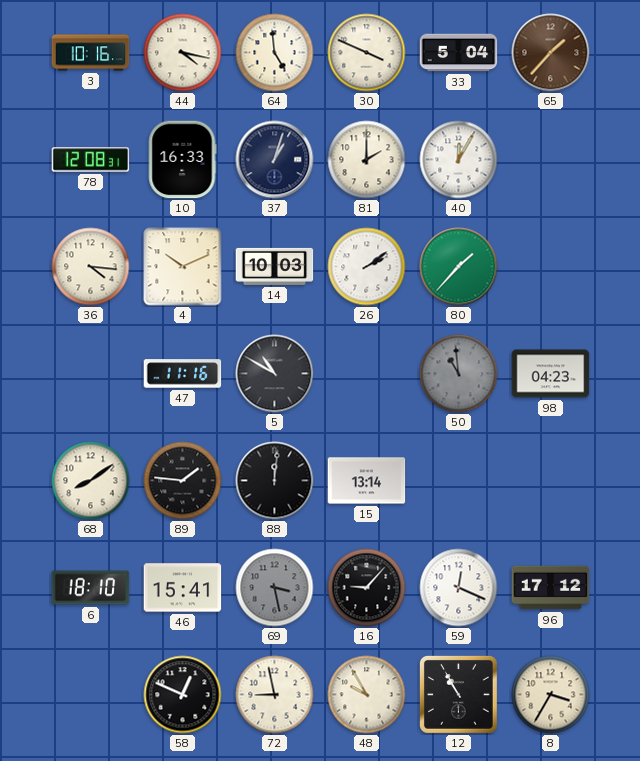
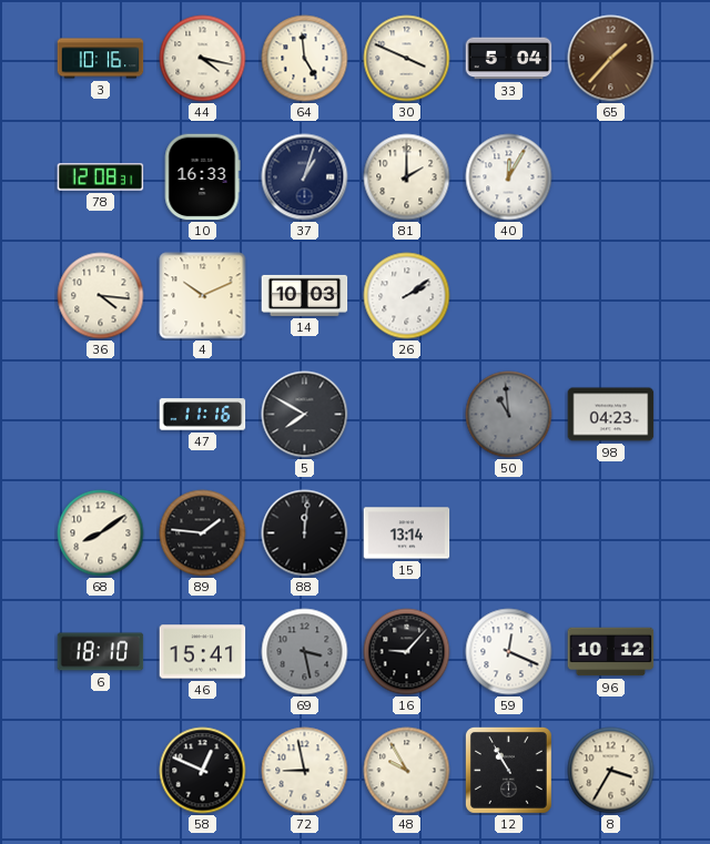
80: 1:37 -> none
5: 10:50 -> 7:50
96: 17:12 -> 10:12
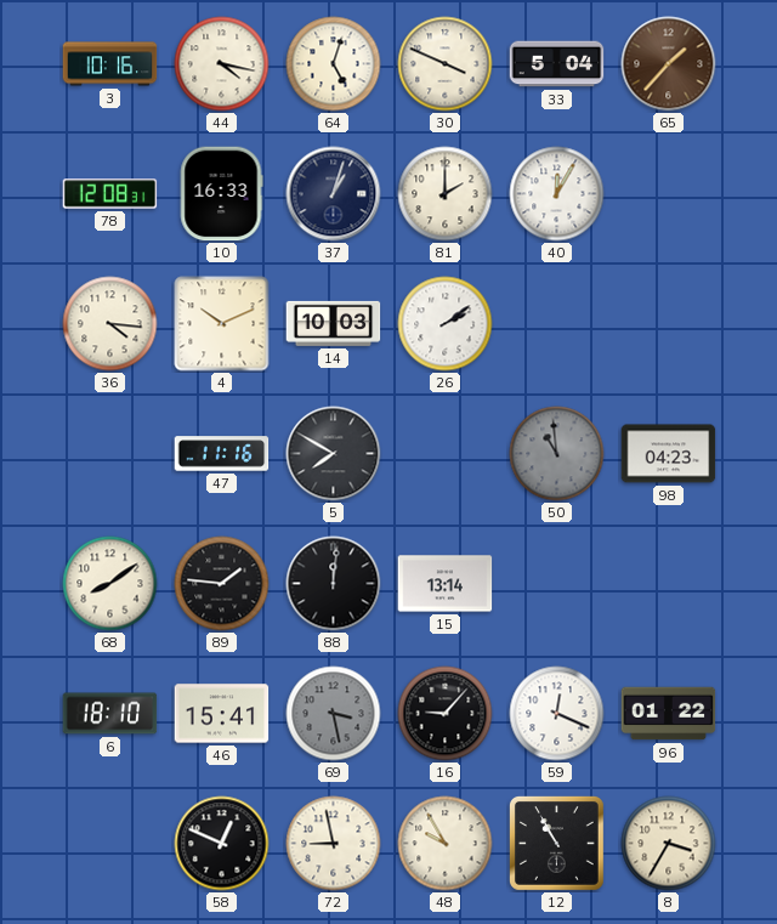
64: 4:59 -> 5:03
96: 10:12 -> 01:22
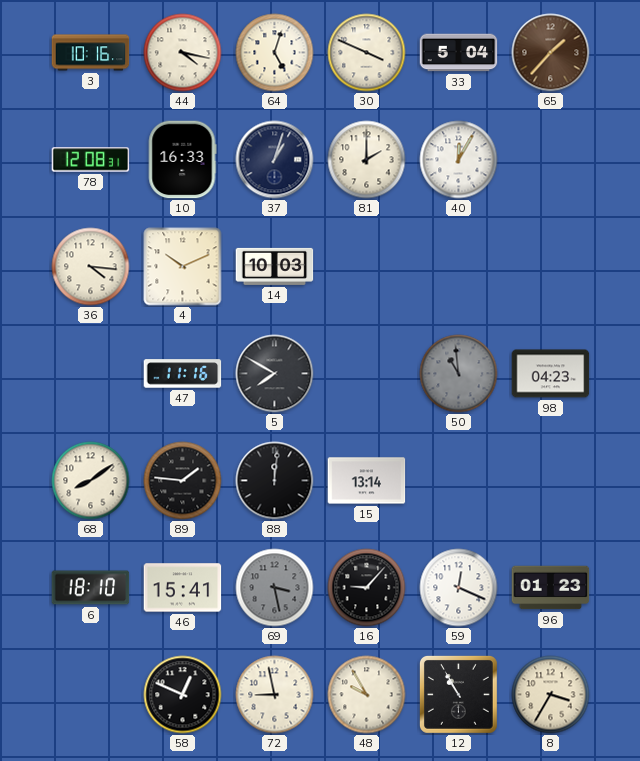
26: 2:09 -> none
96: 01:22 -> 01:23
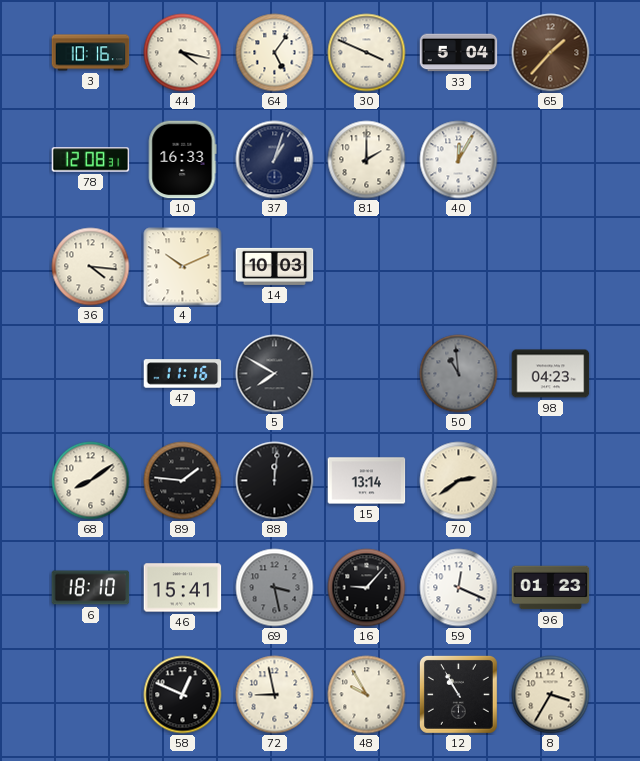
64: 5:03 -> 5:06
70: none -> 2:39
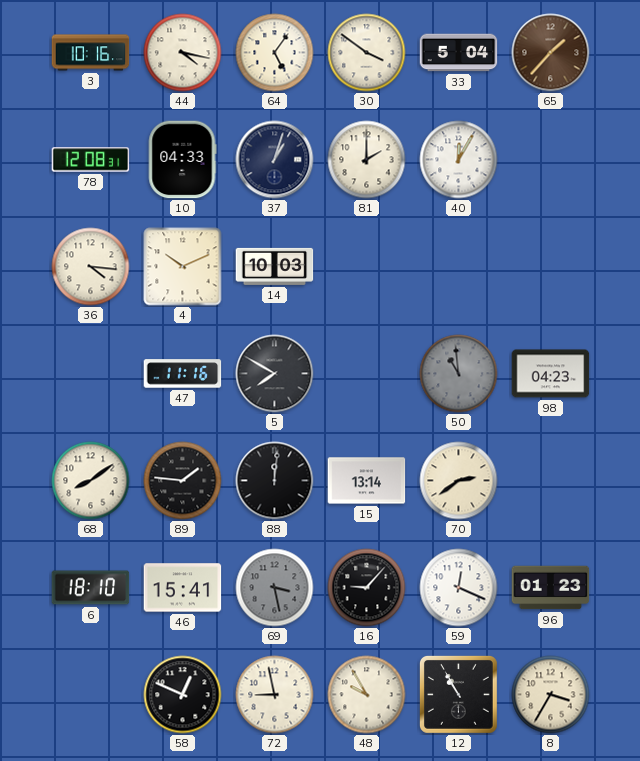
30: 3:49 -> 3:51
10: 16:33 -> 04:33
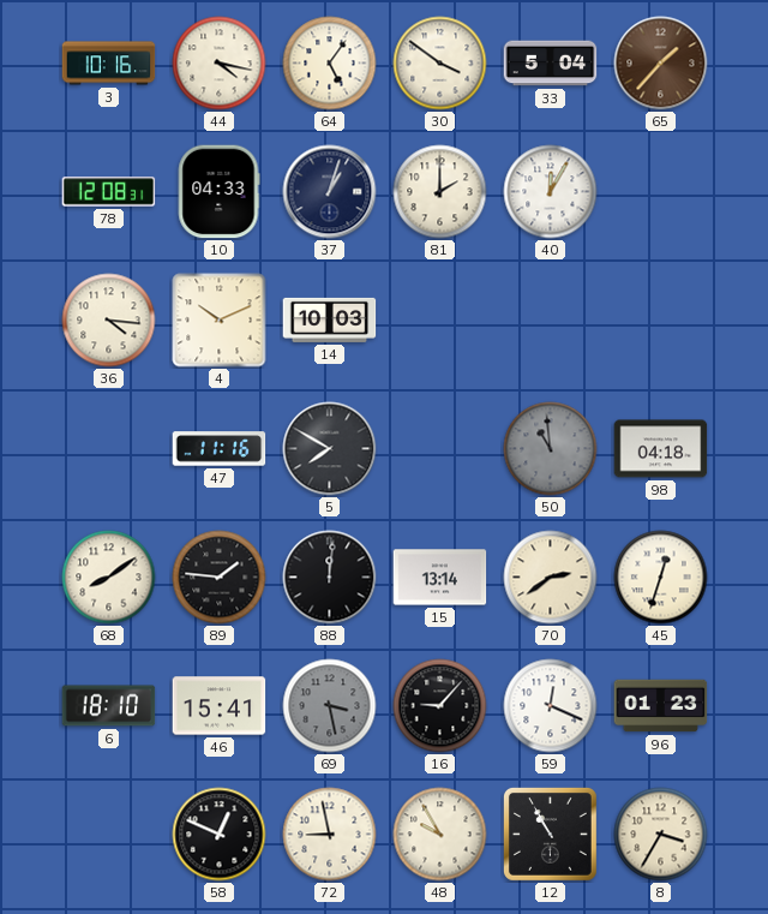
98: 04:23 -> 04:18
45: none -> 12:33
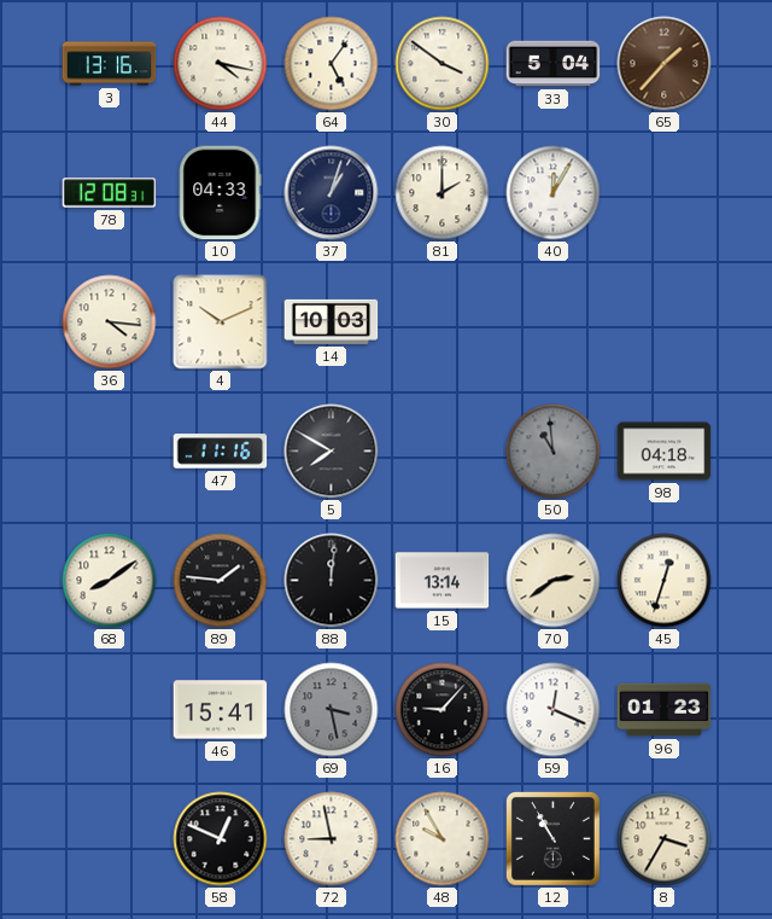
3: 10:16 -> 13:16
6: 18:10 -> none
